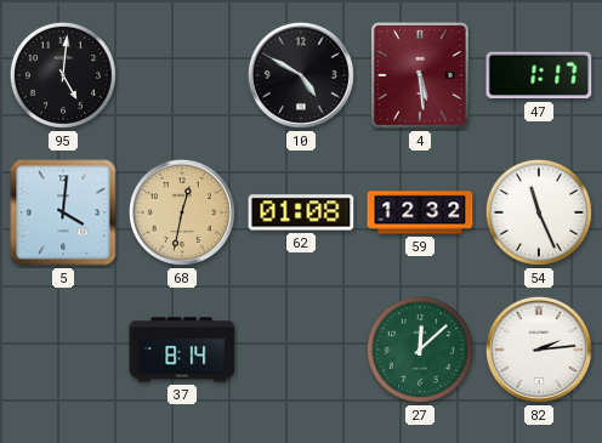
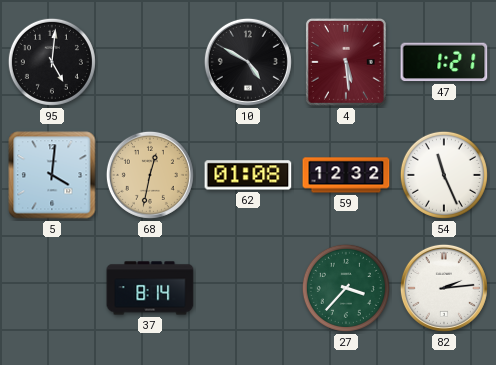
47: 1:17 -> 1:21
27: 12:08 -> 3:37
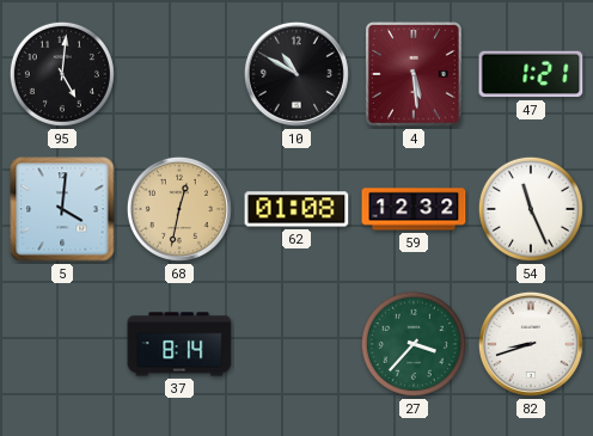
10: 4:50 -> 10:50
82: 2:14 -> 8:42
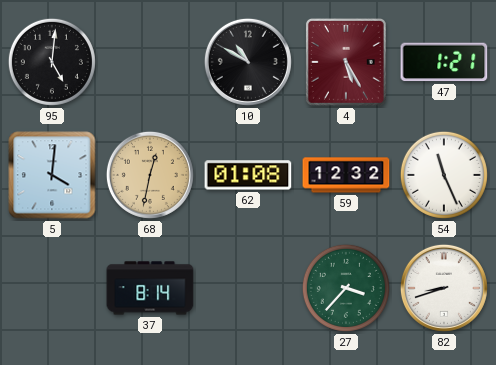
4: 5:29 -> 5:25
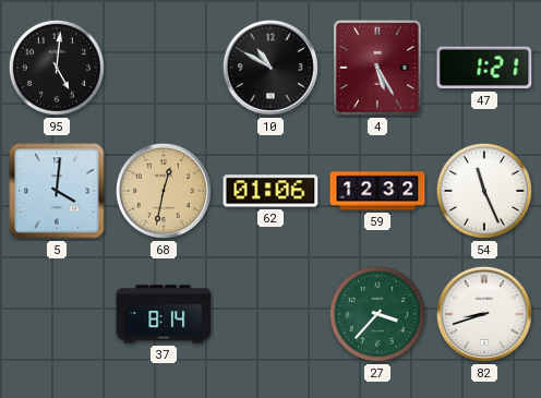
62: 01:08 -> 01:06
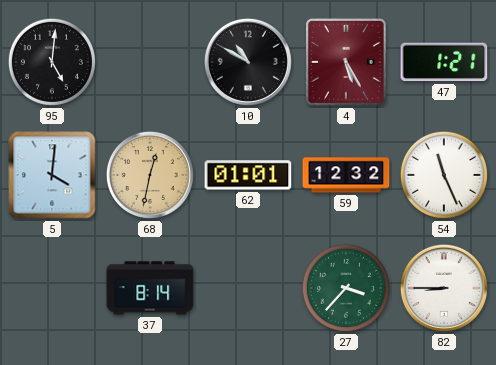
62: 01:06 -> 01:01
82: 8:42 -> 8:45
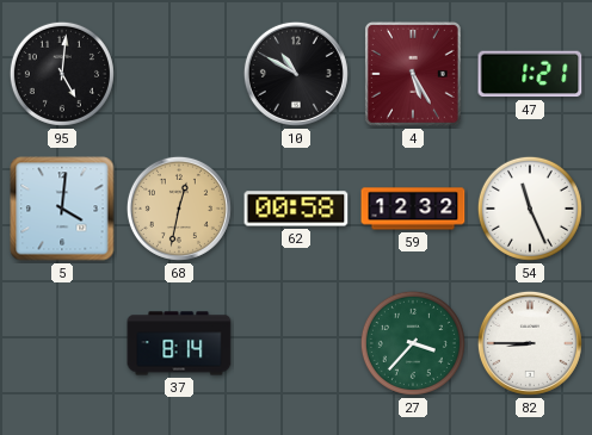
62: 01:01 -> 00:58
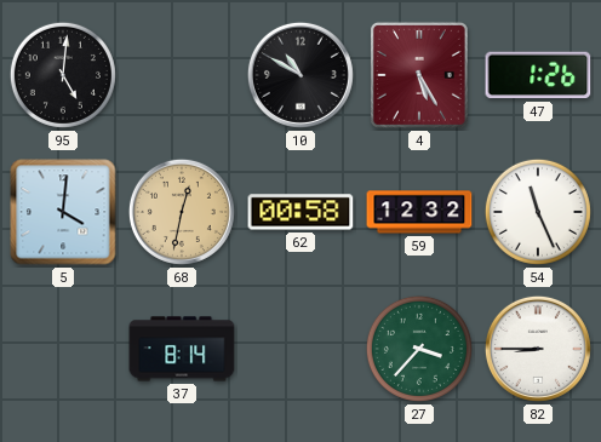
47: 1:21 -> 1:26
